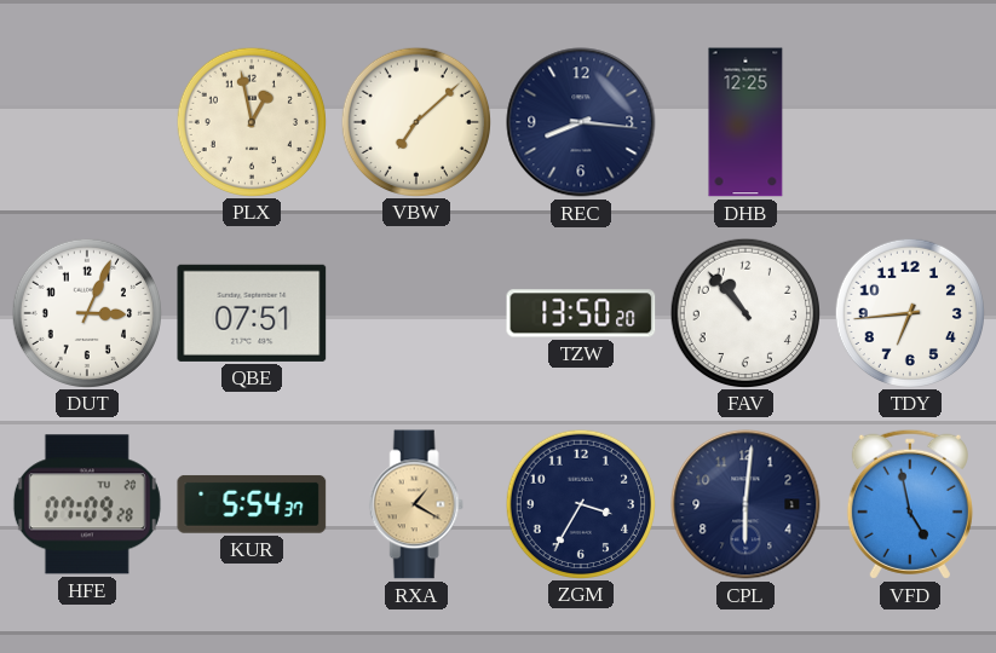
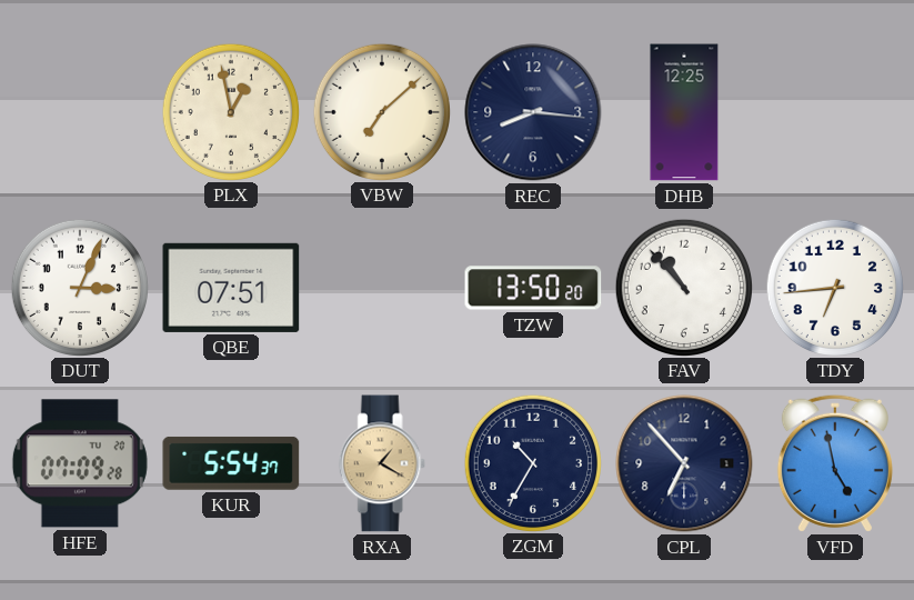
ZGM: 3:35 -> 10:35
CPL: 6:01 -> 6:53
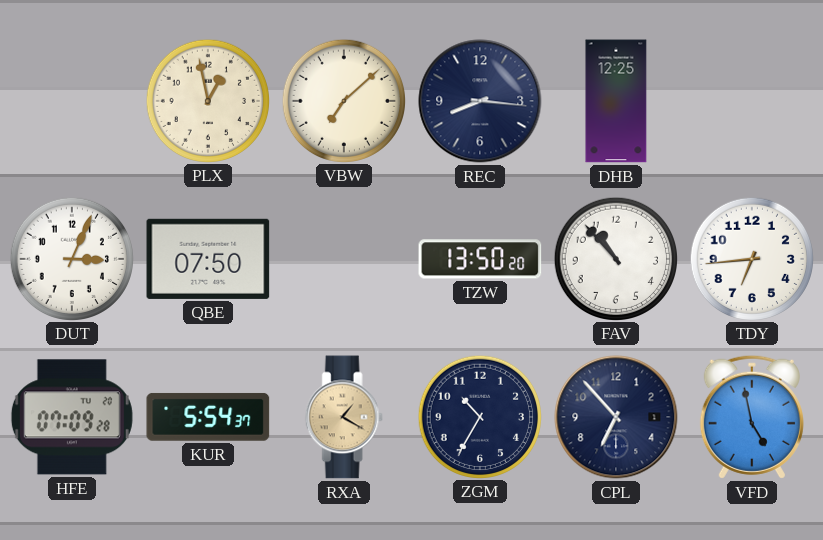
QBE: 07:51 -> 07:50
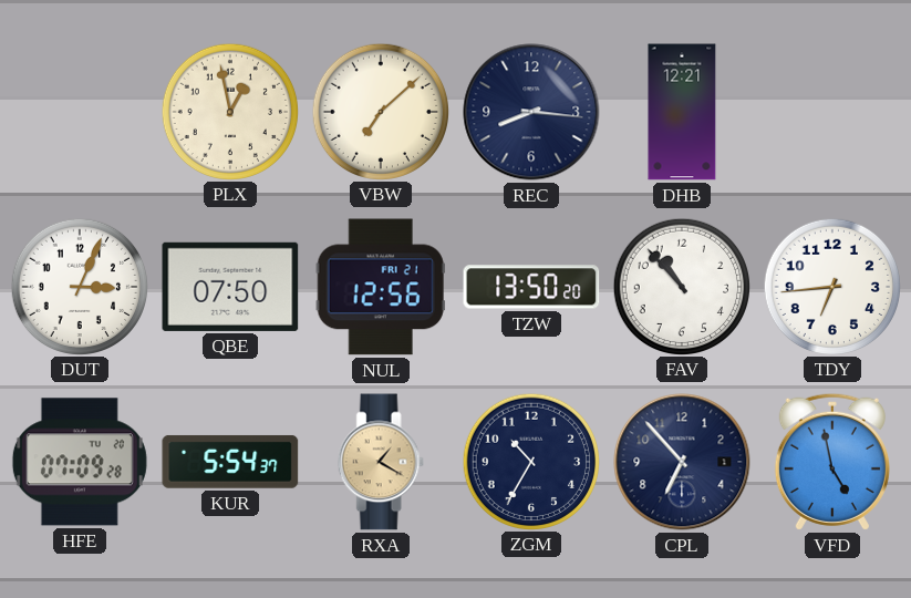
DHB: 12:25 -> 12:21
NUL: none -> 12:56
